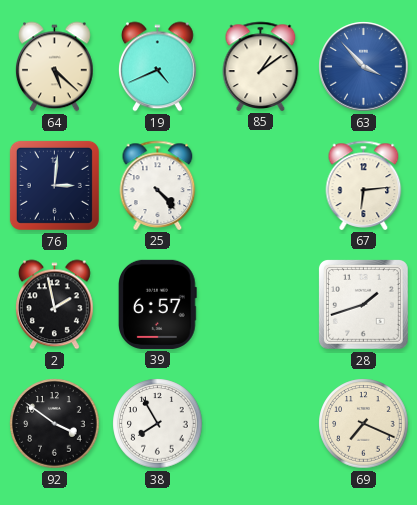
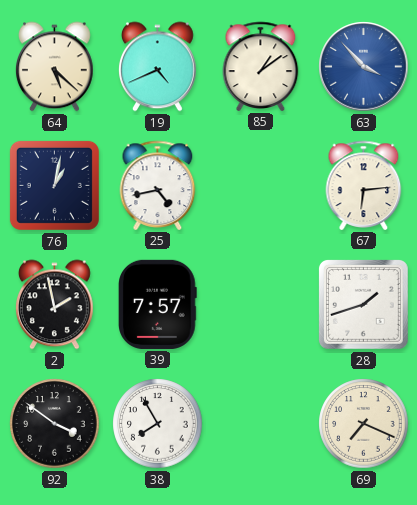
76: 3:01 -> 1:02
25: 4:23 -> 4:43
39: 6:57 -> 7:57
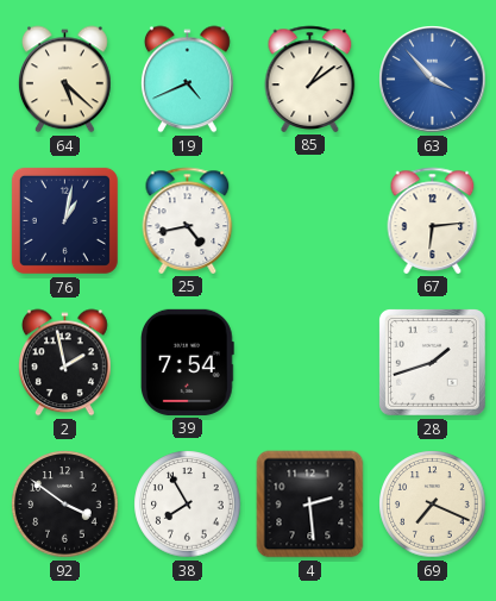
39: 7:57 -> 7:54
4: none -> 2:29
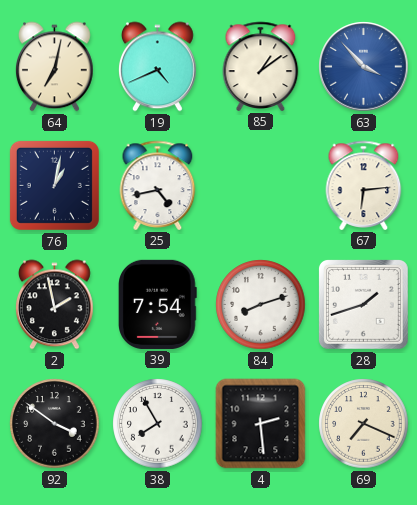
64: 5:22 -> 7:02
84: none -> 8:12
